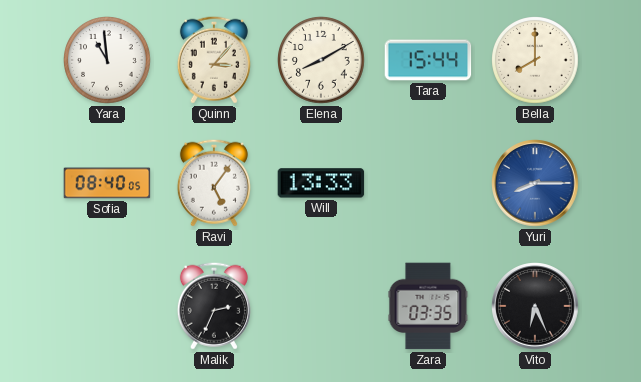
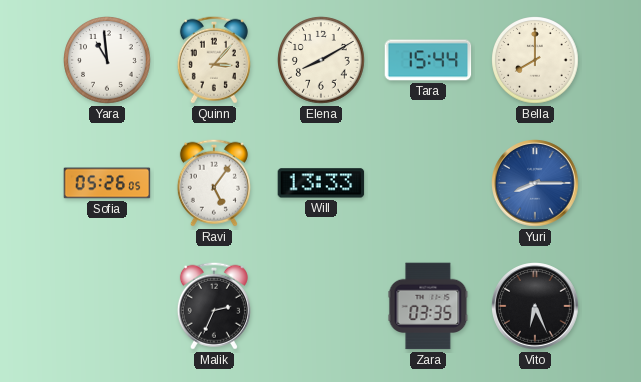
Sofia: 08:40 -> 05:26
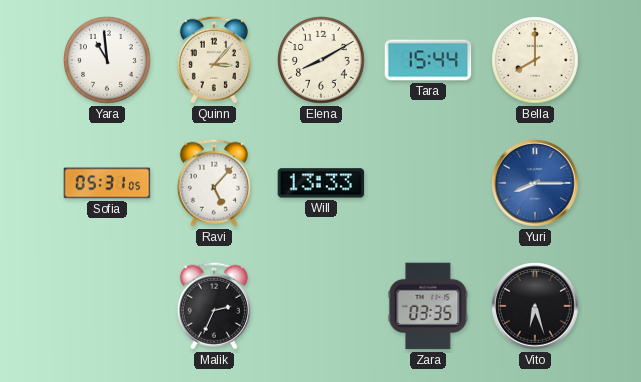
Sofia: 05:26 -> 05:31
Ravi: 5:06 -> 5:07
Vito: 6:26 -> 6:27
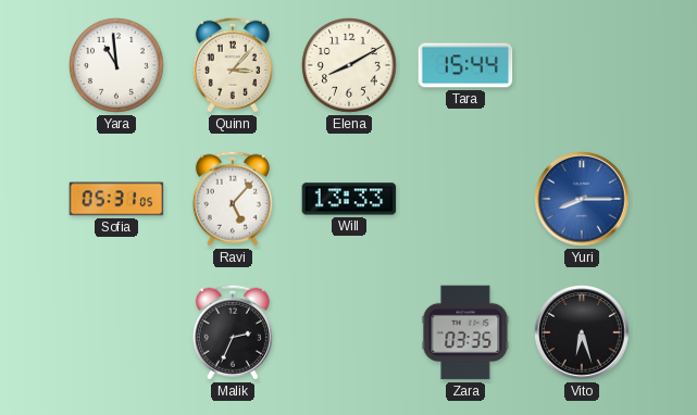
Bella: 8:00 -> none
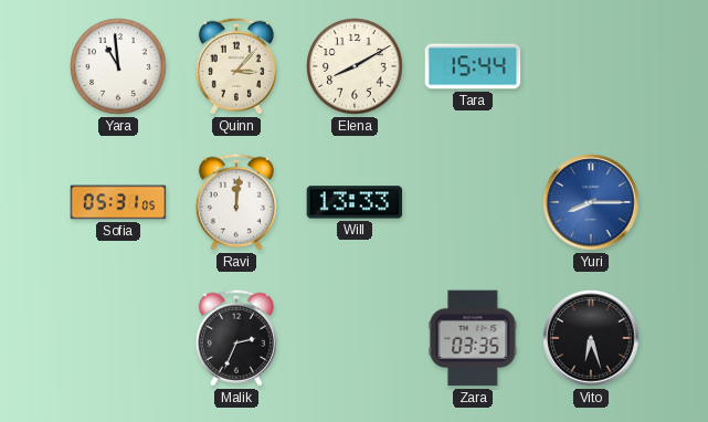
Ravi: 5:07 -> 12:01
